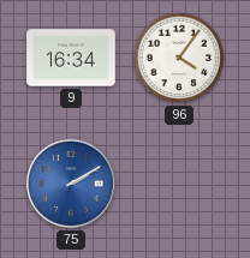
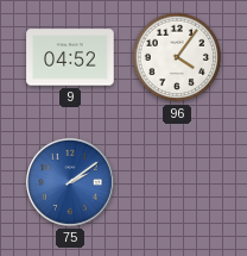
9: 16:34 -> 04:52
75: 2:10 -> 2:09
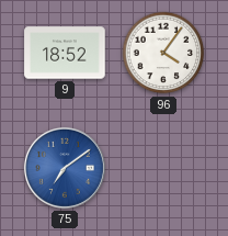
9: 04:52 -> 18:52
75: 2:09 -> 7:09
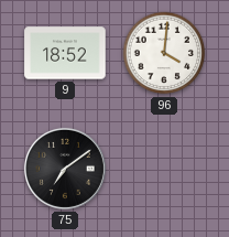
96: 4:06 -> 4:01
75 dial: blue -> black
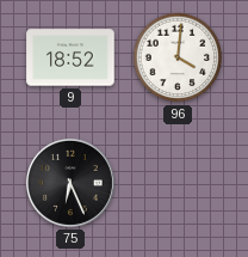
75: 7:09 -> 6:26
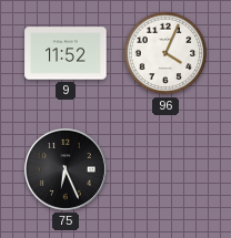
9: 18:52 -> 11:52
96: 4:01 -> 4:04
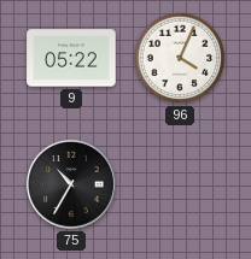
9: 11:52 -> 05:22
75: 6:26 -> 10:35
